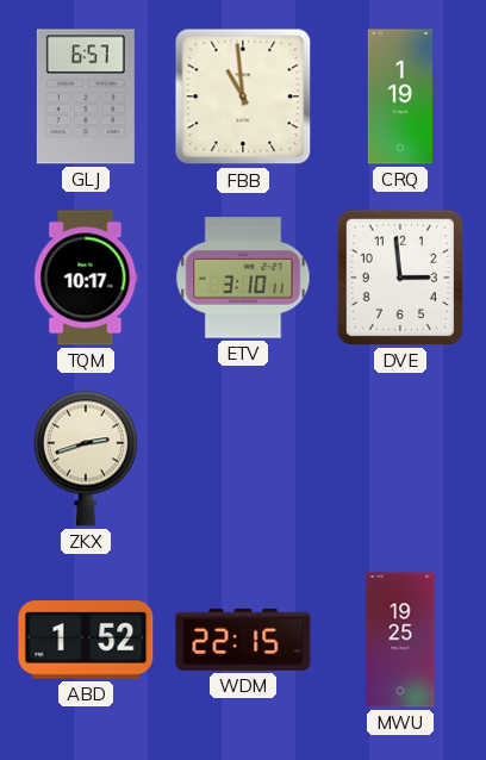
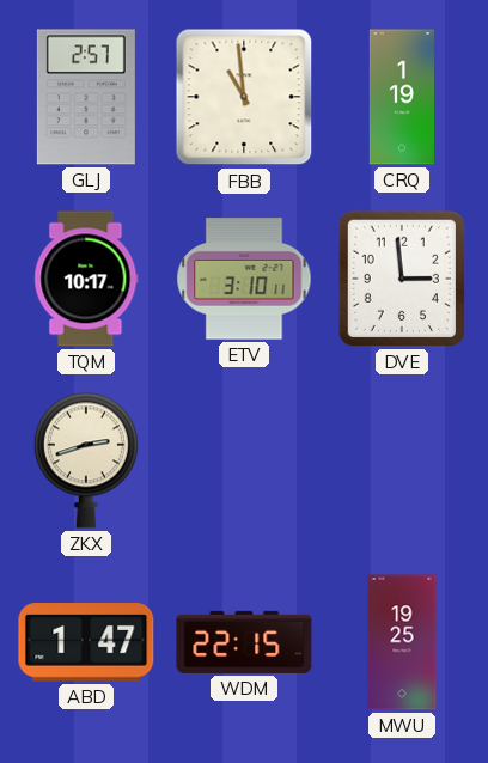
GLJ: 6:57 -> 2:57
ABD: 1:52 -> 1:47
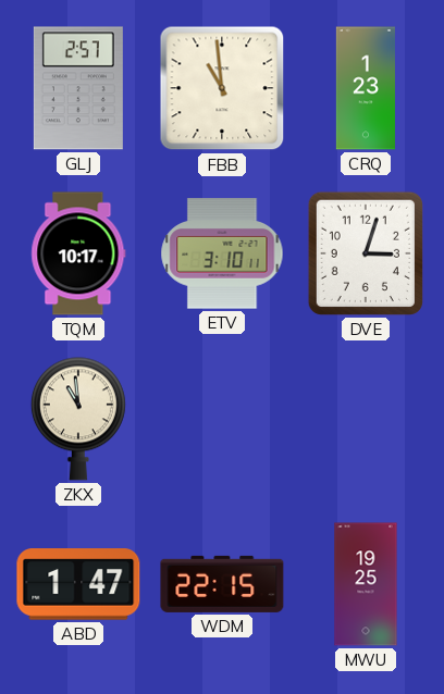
CRQ: 1:19 -> 1:23
DVE: 2:59 -> 3:03
ZKX: 2:42 -> 10:59
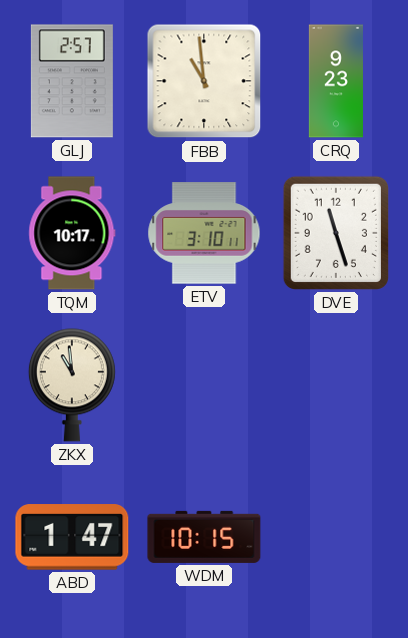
CRQ: 1:23 -> 9:23
DVE: 3:03 -> 11:27
WDM: 22:15 -> 10:15
MWU: 19:25 -> none
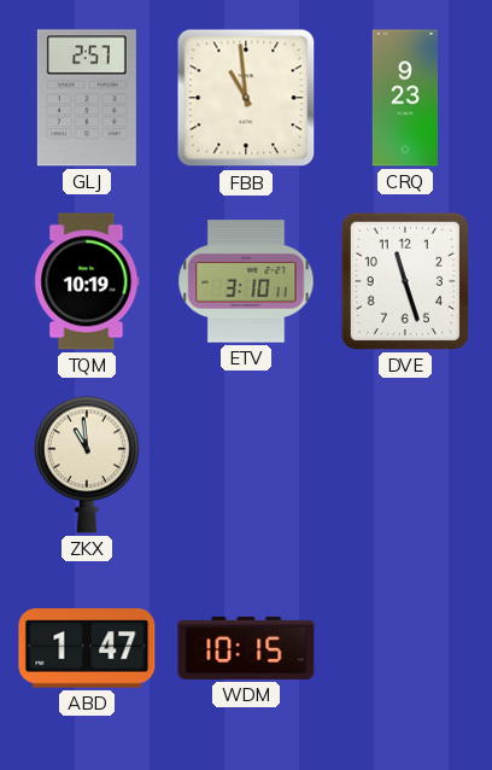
TQM: 10:17 -> 10:19
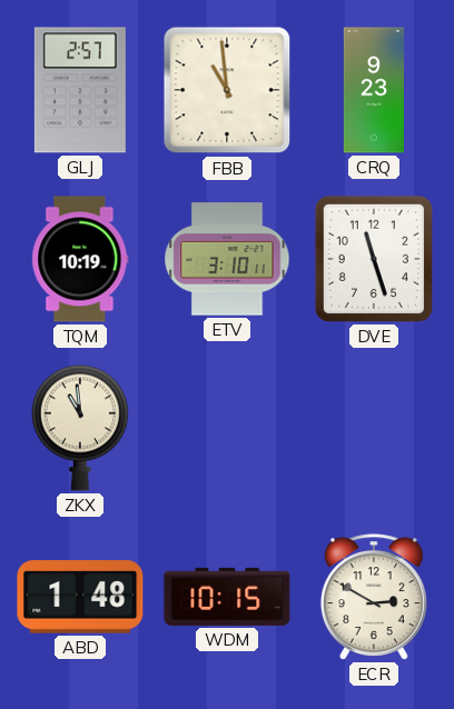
ABD: 1:47 -> 1:48
ECR: none -> 2:50
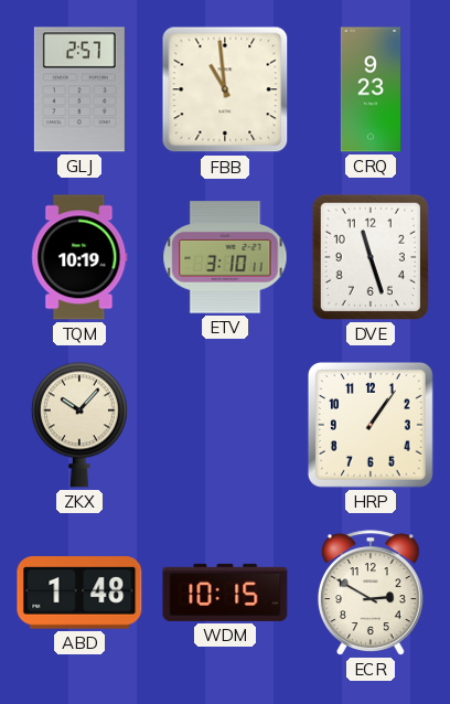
ZKX: 10:59 -> 10:07
HRP: none -> 1:06
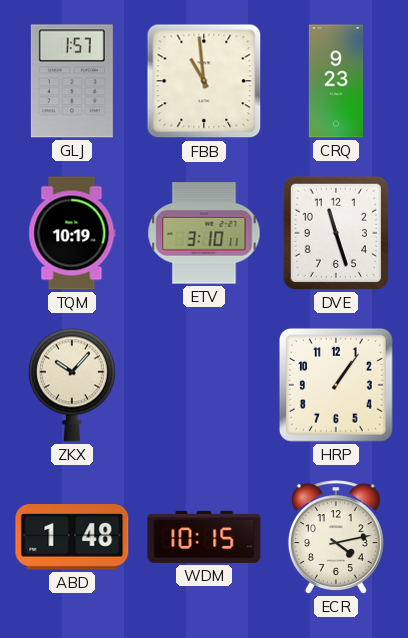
GLJ: 2:57 -> 1:57
ECR: 2:50 -> 4:13
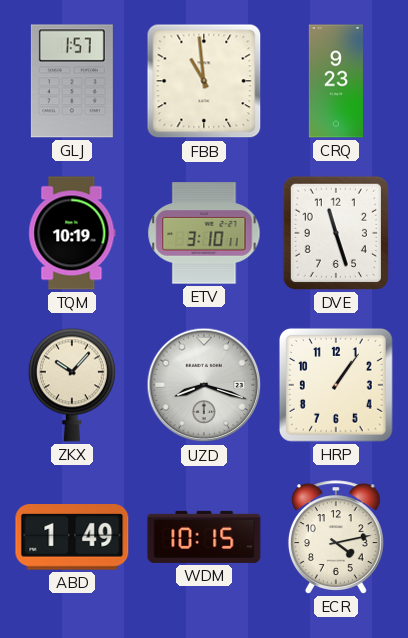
UZD: none -> 8:18
ABD: 1:48 -> 1:49
